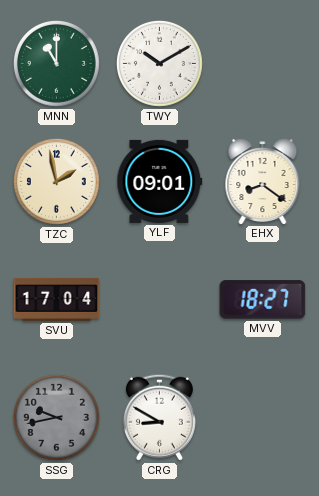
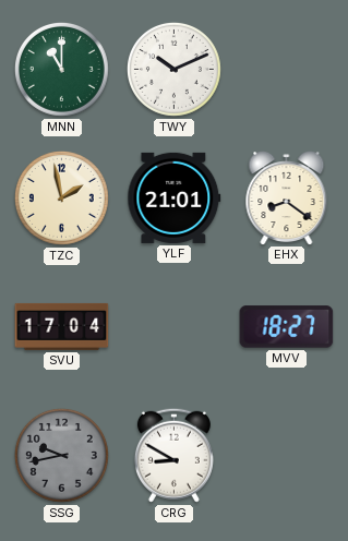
TWY: 10:10 -> 10:11
YLF: 09:01 -> 21:01
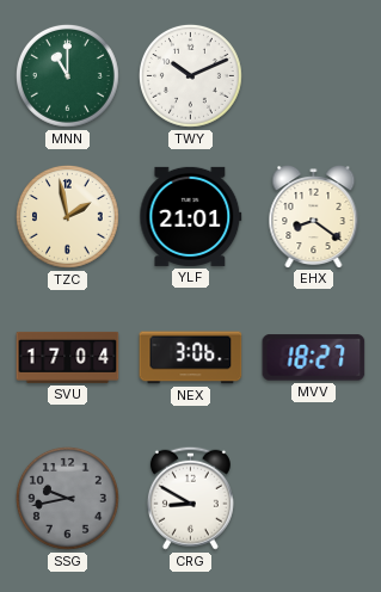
NEX: none -> 3:06
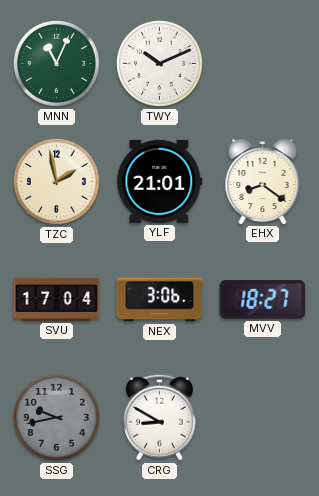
MNN: 11:00 -> 11:04
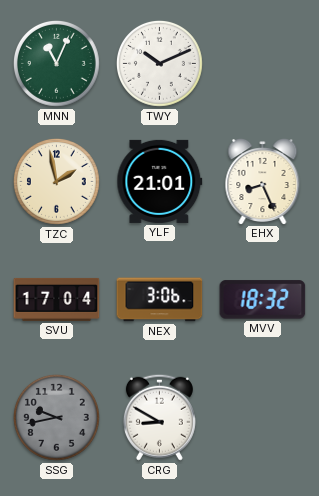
EHX: 8:21 -> 8:26
MVV: 18:27 -> 18:32
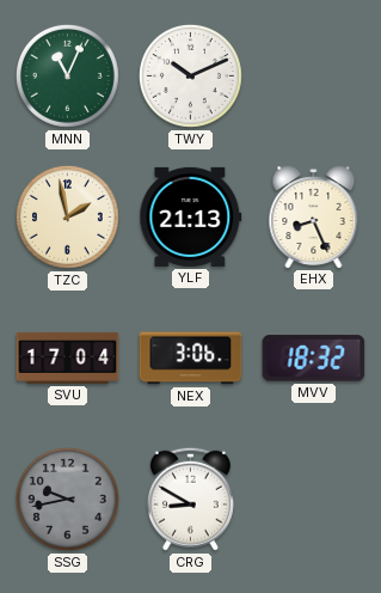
YLF: 21:01 -> 21:13
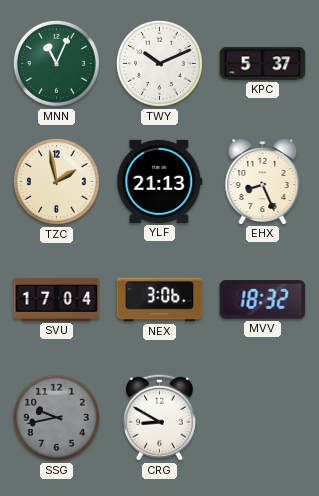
KPC: none -> 5:37
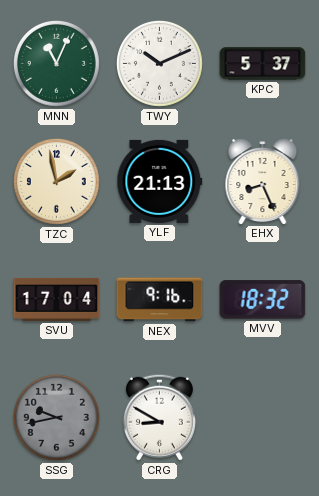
NEX: 3:06 -> 9:16
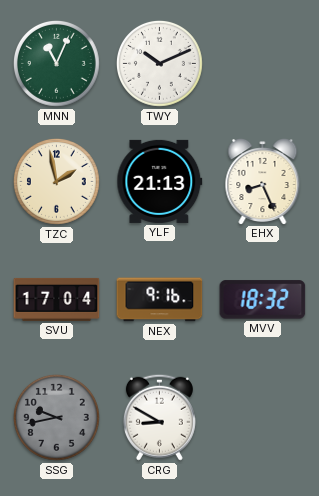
KPC: 5:37 -> none
